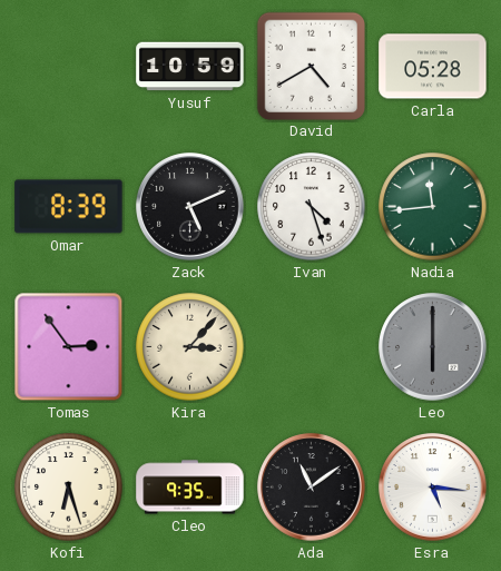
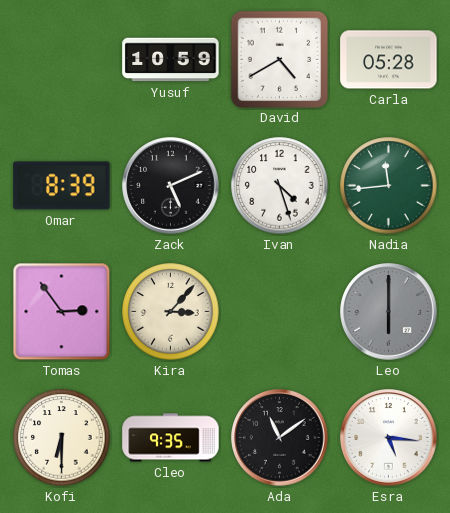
Kofi: 6:27 -> 6:30
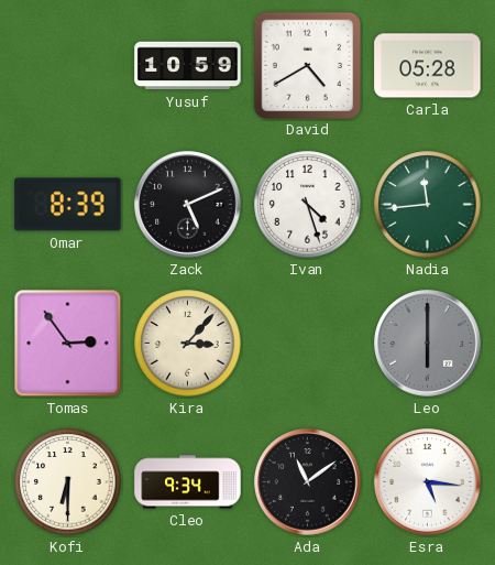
Cleo: 9:35 -> 9:34
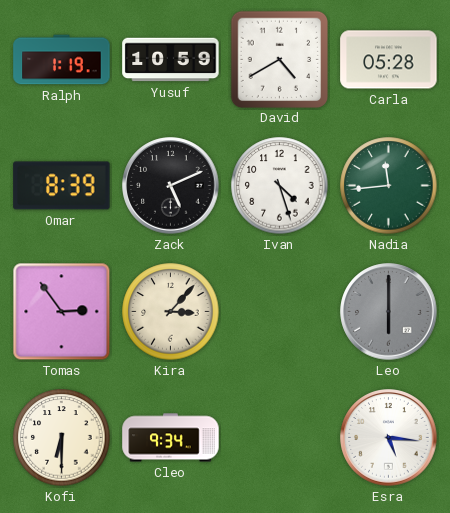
Ralph: none -> 1:19
Ada: 11:09 -> none
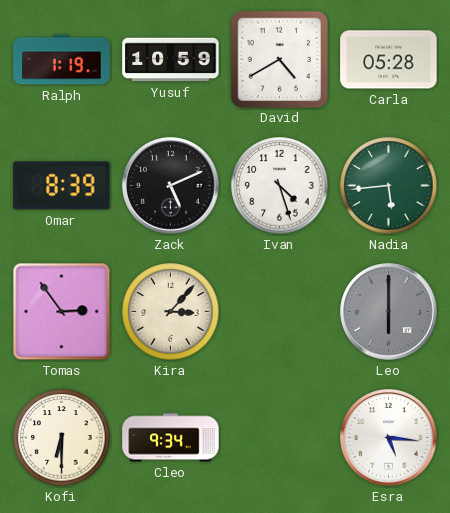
Nadia: 11:44 -> 5:44
